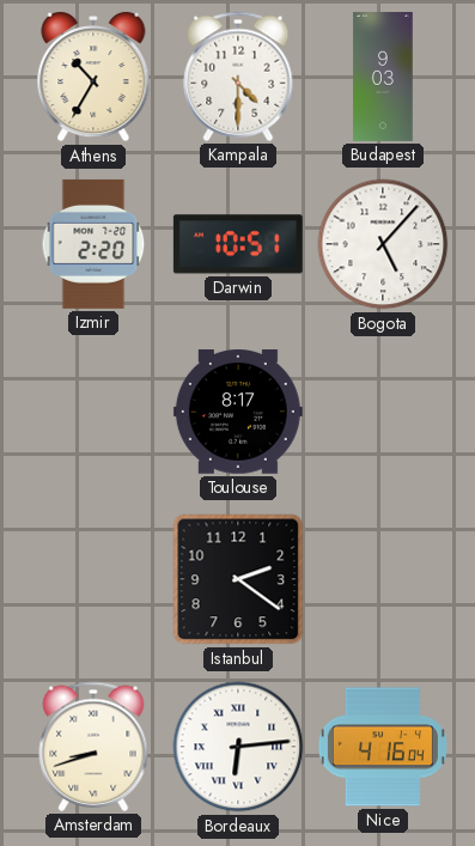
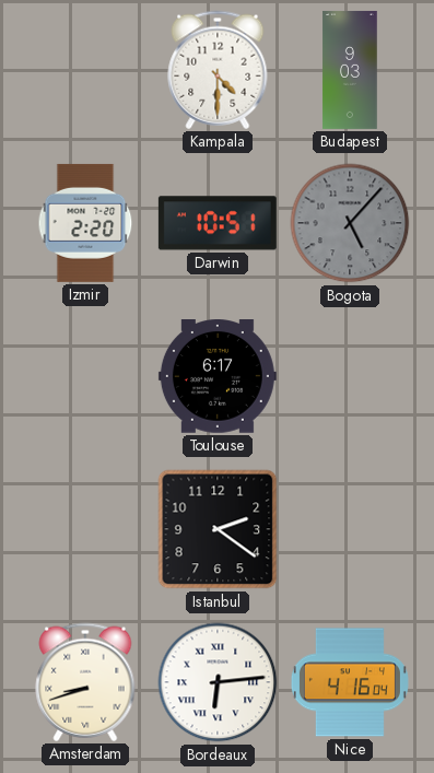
Athens: 10:35 -> none
Bogota dial: white -> grey
Toulouse: 8:17 -> 6:17
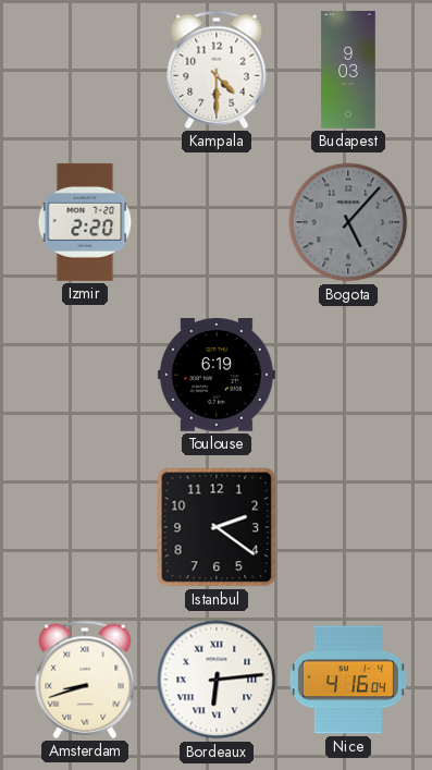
Darwin: 10:51 -> none
Toulouse: 6:17 -> 6:19
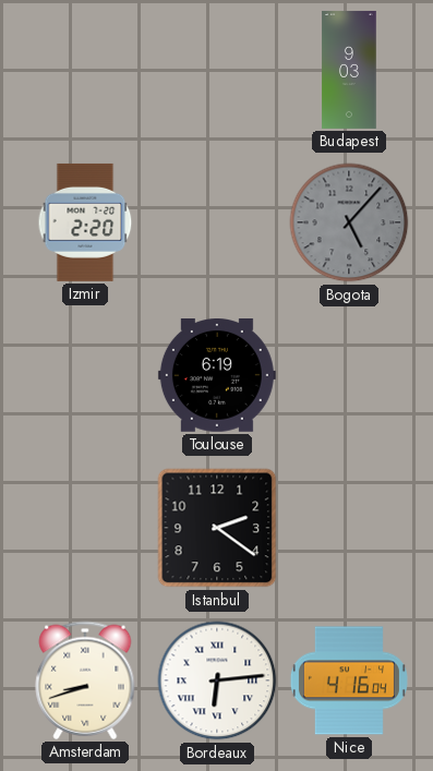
Kampala: 4:30 -> none
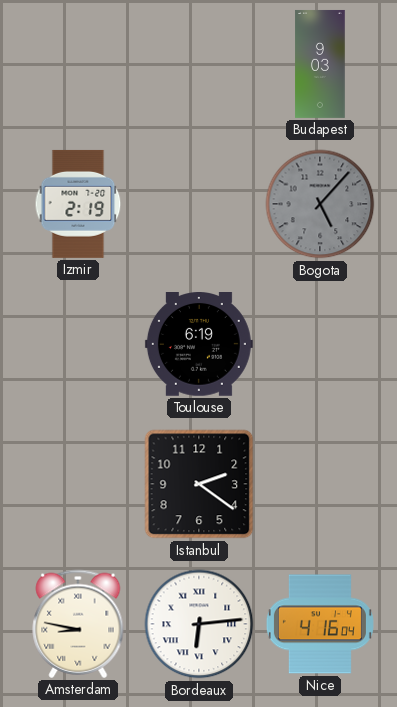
Izmir: 2:20 -> 2:19
Amsterdam: 8:42 -> 8:47
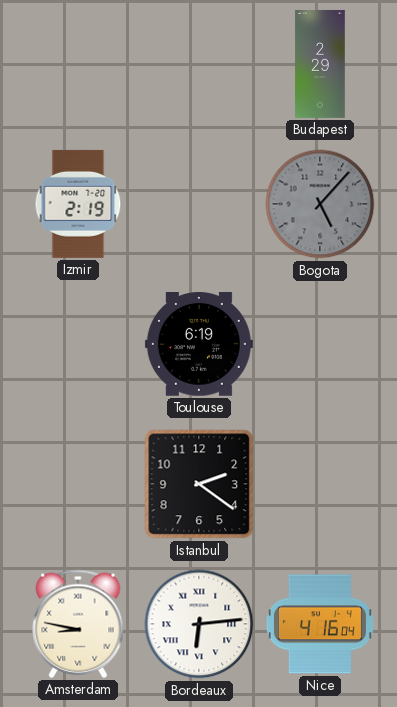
Budapest: 9:03 -> 2:29
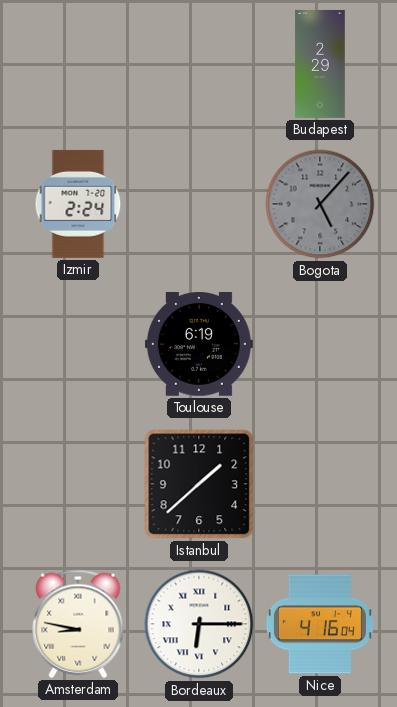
Izmir: 2:19 -> 2:24
Istanbul: 2:21 -> 1:38
Bordeaux: 6:14 -> 6:15
